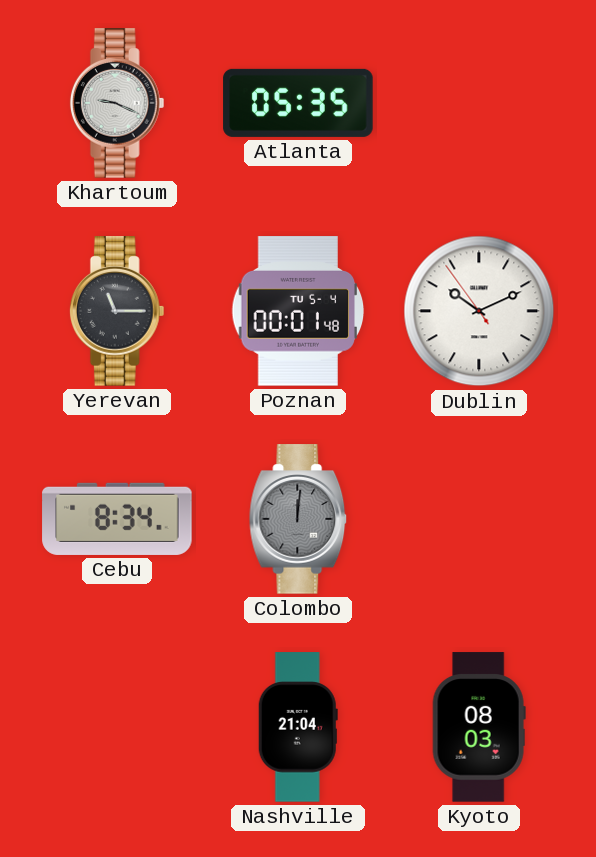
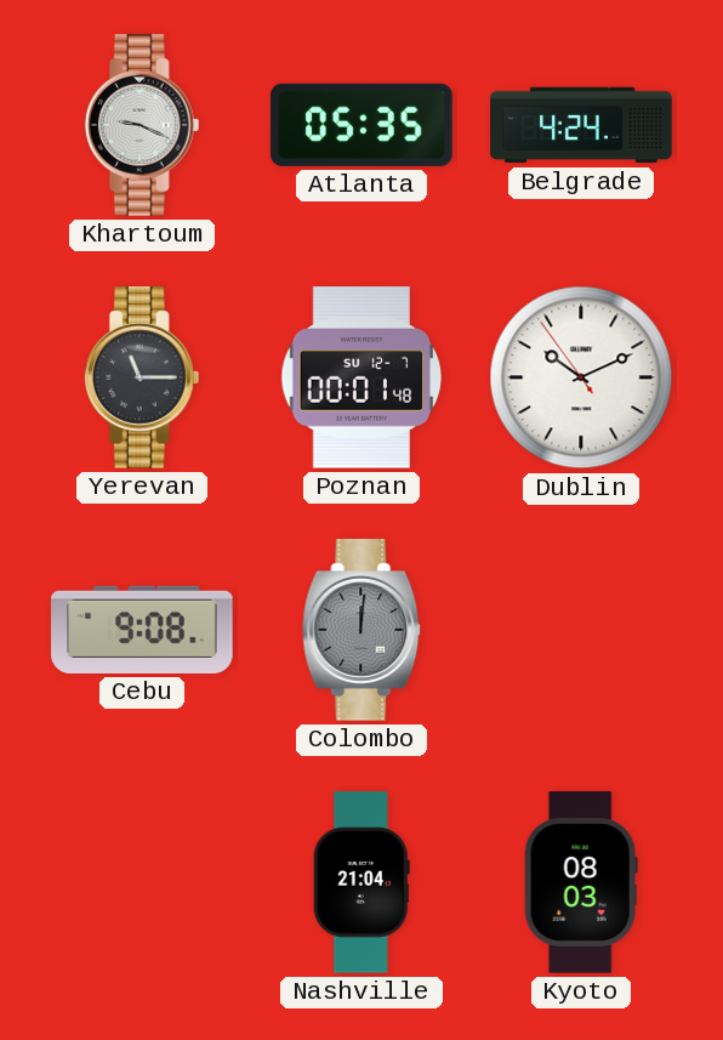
Belgrade: none -> 4:24
Poznan date: TU 5-4 -> SU 12-7
Cebu: 8:34 -> 9:08
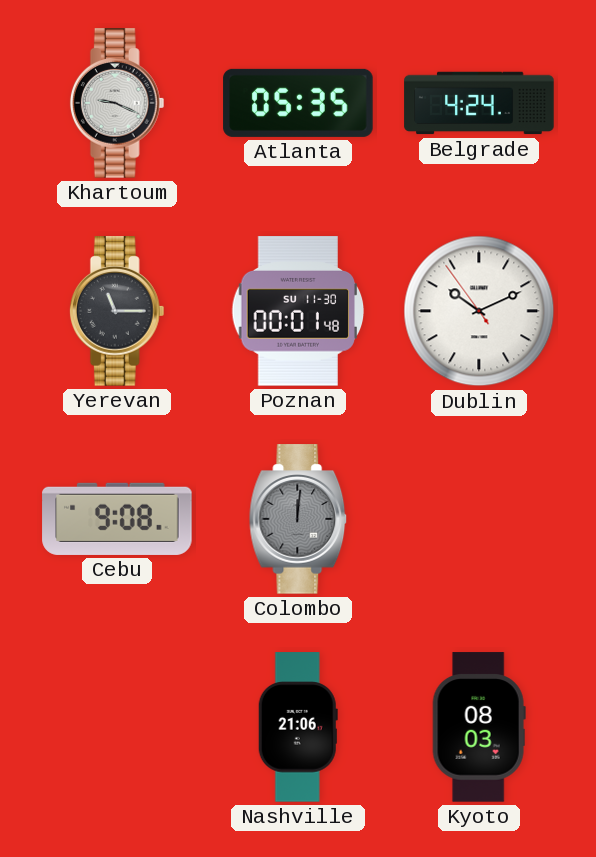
Poznan date: SU 12-7 -> SU 11-30
Nashville: 21:04 -> 21:06
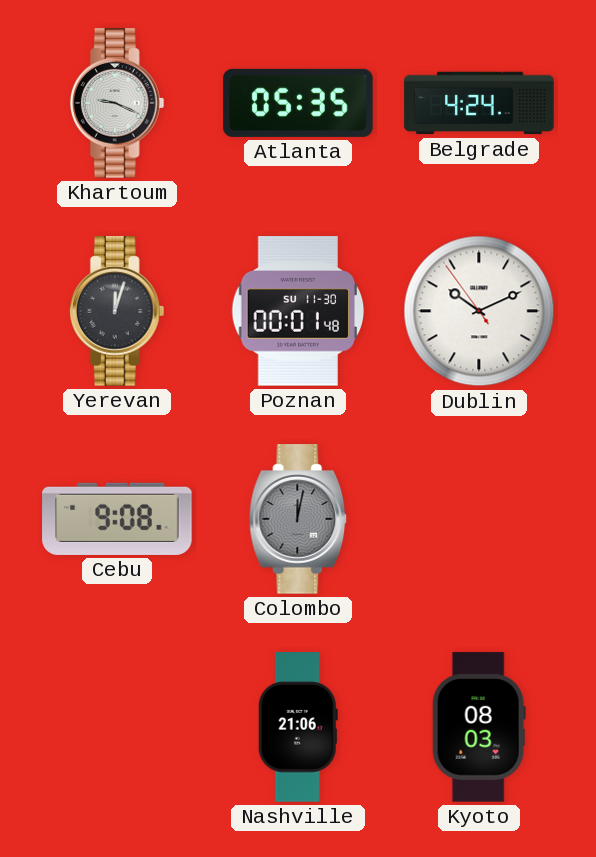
Yerevan: 11:15 -> 12:03
Colombo: 12:01 -> 12:02
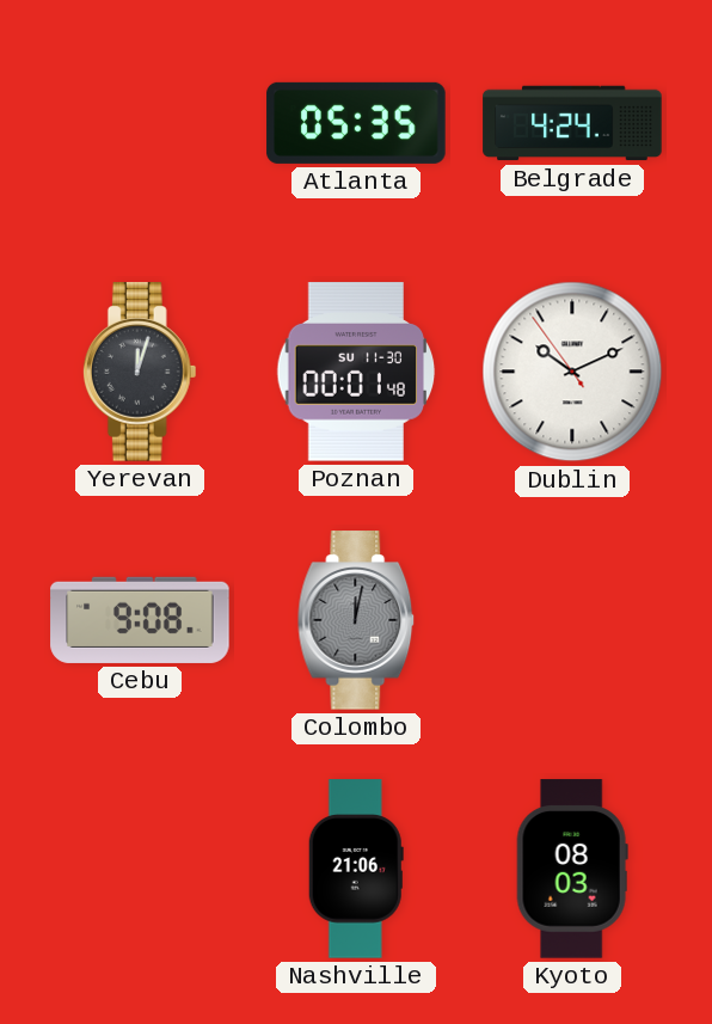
Khartoum: 9:19 -> none
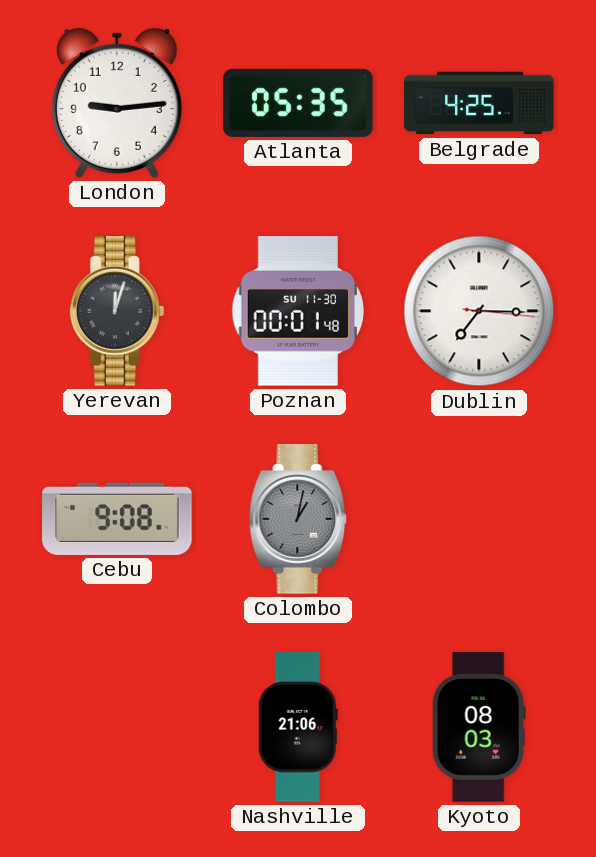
London: none -> 9:14
Belgrade: 4:24 -> 4:25
Dublin: 10:10 -> 7:15
Colombo: 12:02 -> 1:02
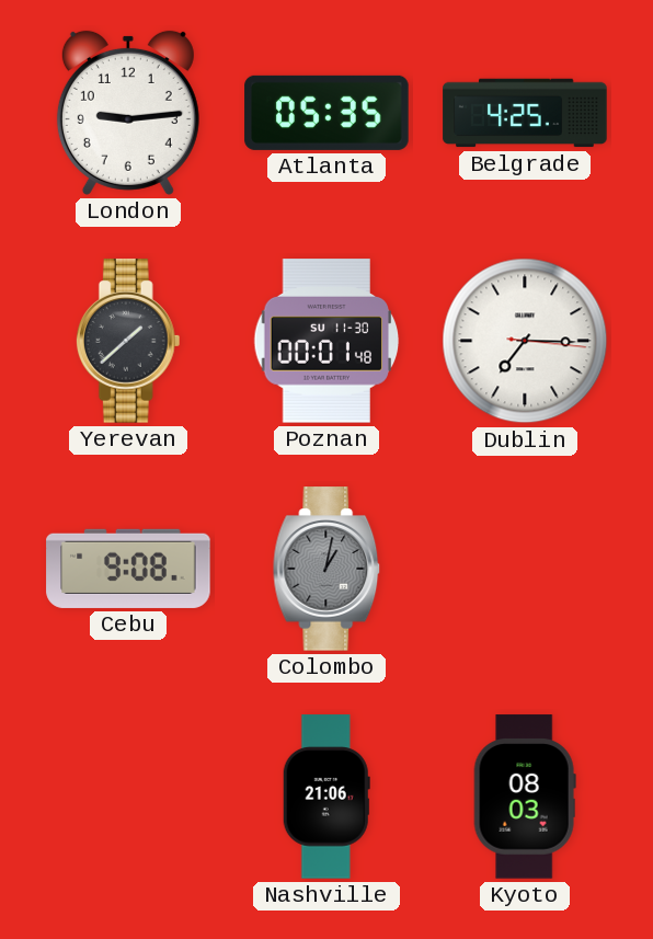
Yerevan: 12:03 -> 1:38
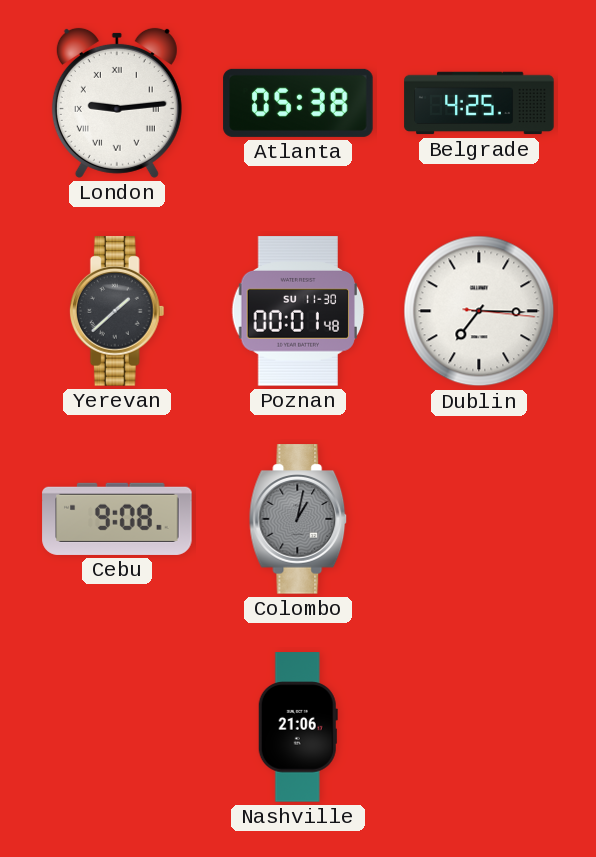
London numerals: Arabic -> Roman
Atlanta: 05:35 -> 05:38
Kyoto: 08:03 -> none
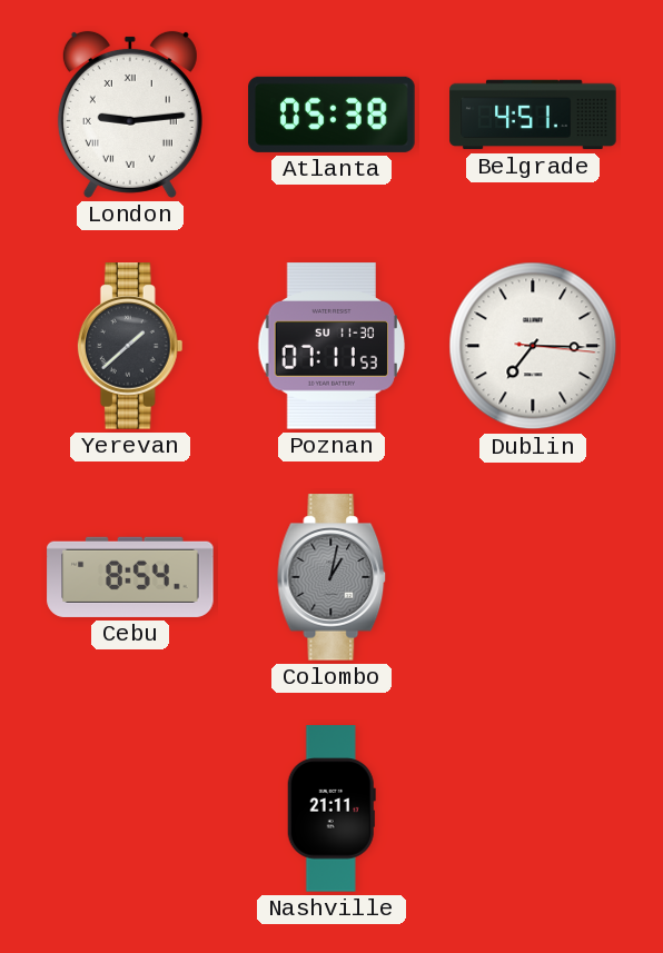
Belgrade: 4:25 -> 4:51
Poznan: 00:01 -> 07:11
Cebu: 9:08 -> 8:54
Nashville: 21:06 -> 21:11
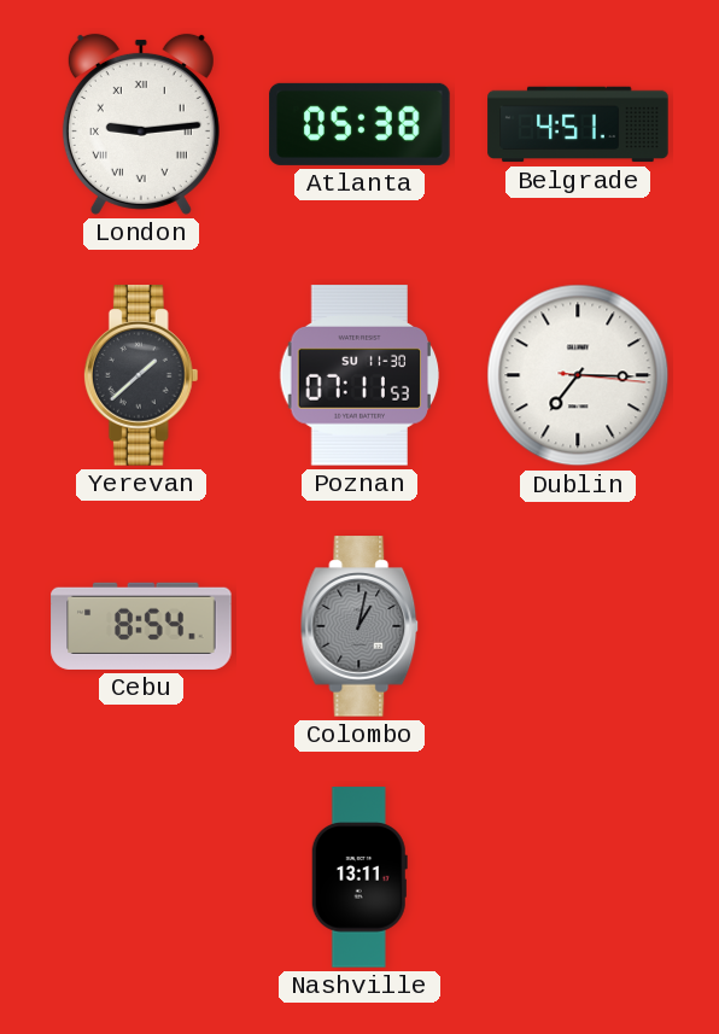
Nashville: 21:11 -> 13:11
